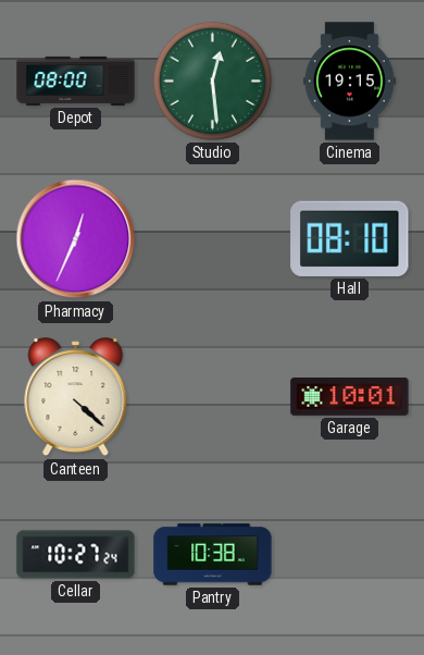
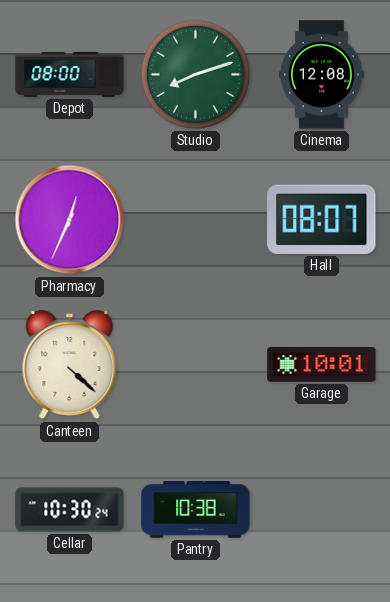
Studio: 12:29 -> 8:12
Cinema: 19:15 -> 12:08
Hall: 08:10 -> 08:07
Cellar: 10:27 -> 10:30
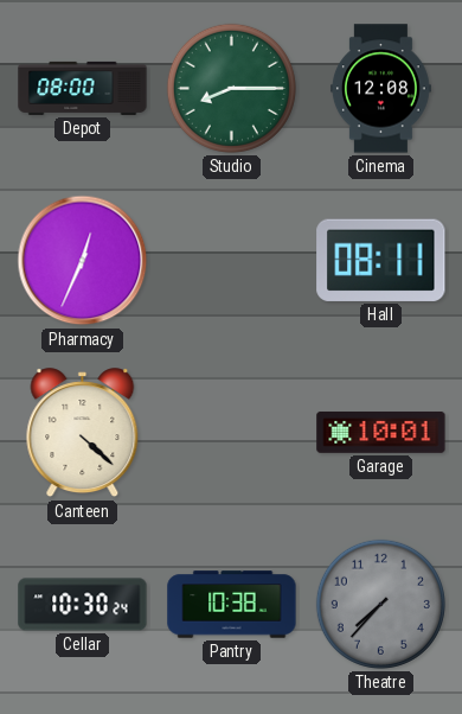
Studio: 8:12 -> 8:15
Hall: 08:07 -> 08:11
Theatre: none -> 7:37
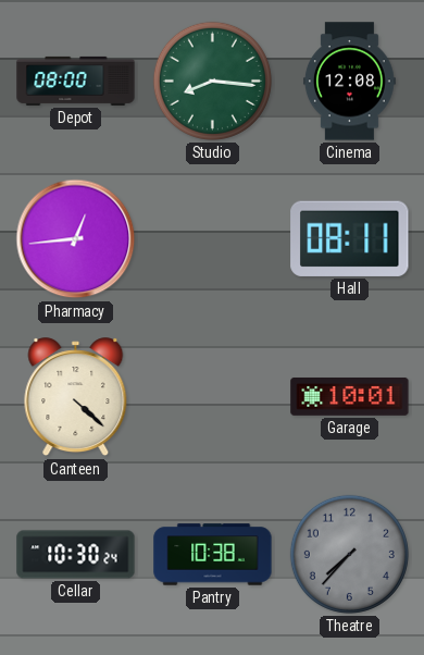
Studio: 8:15 -> 8:16
Pharmacy: 12:34 -> 12:44
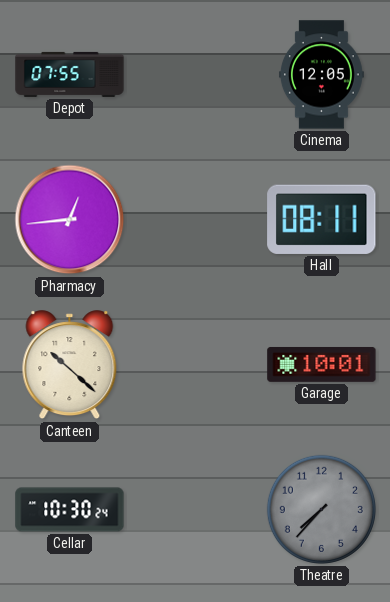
Depot: 08:00 -> 07:55
Studio: 8:16 -> none
Cinema: 12:08 -> 12:05
Canteen: 4:22 -> 10:22
Pantry: 10:38 -> none
